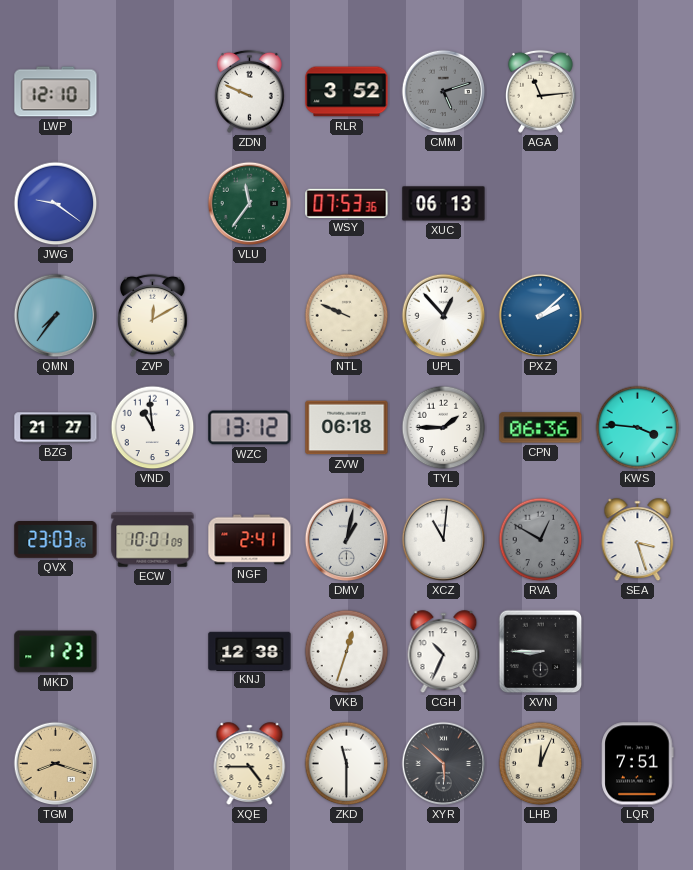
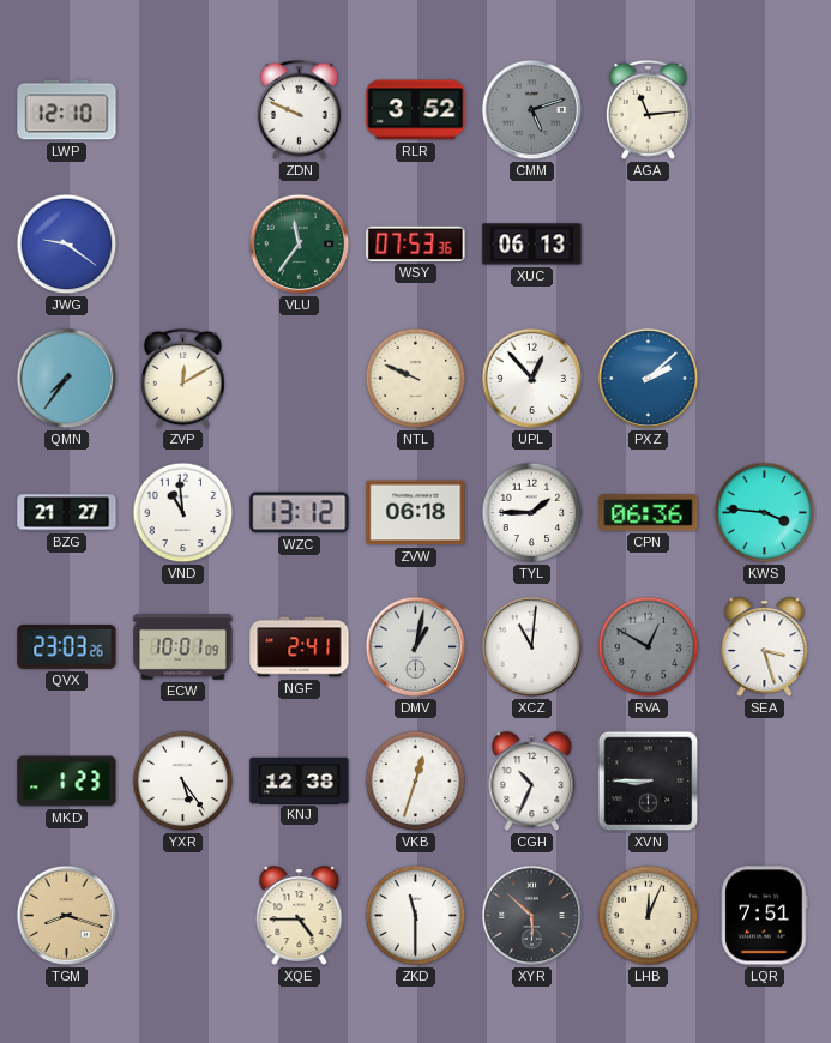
YXR: none -> 5:24
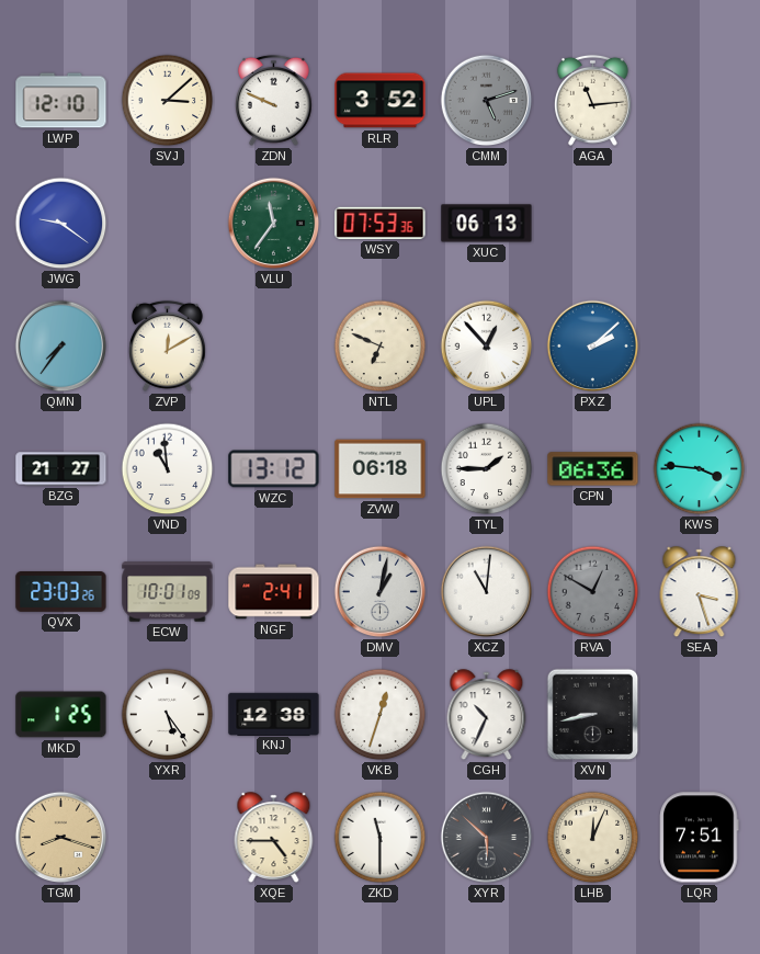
SVJ: none -> 3:08
NTL: 9:49 -> 6:49
MKD: 1:23 -> 1:25
XVN: 8:45 -> 8:43
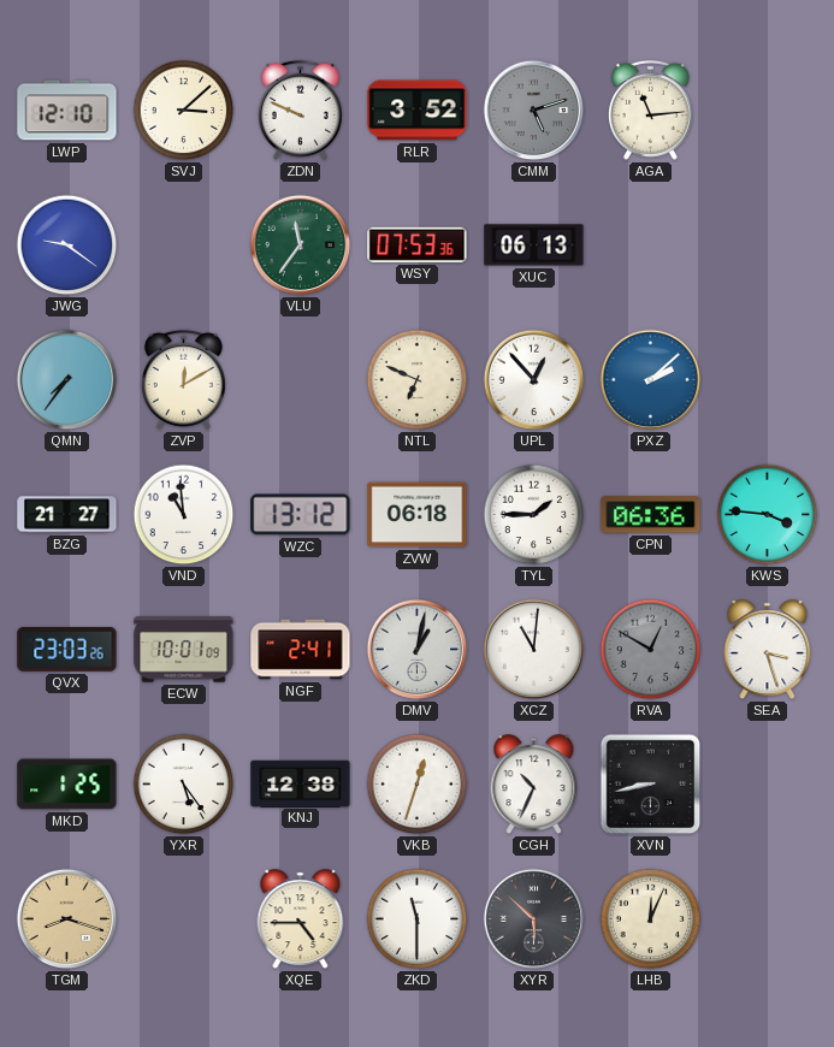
LQR: 7:51 -> none
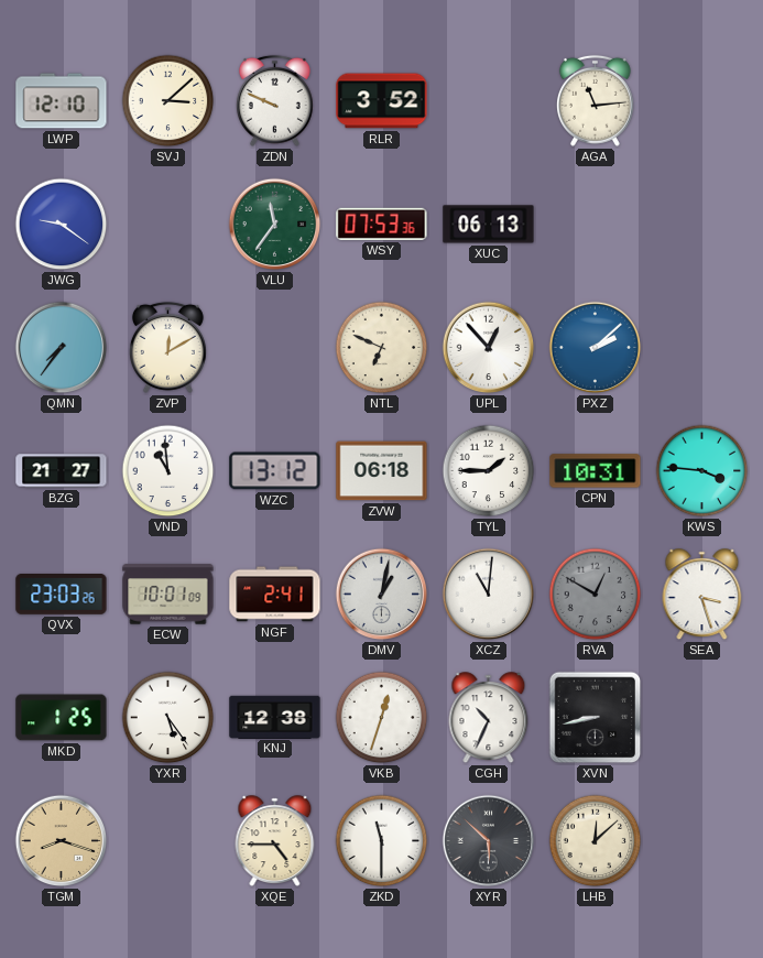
CMM: 5:12 -> none
CPN: 06:36 -> 10:31
LHB: 12:04 -> 12:08
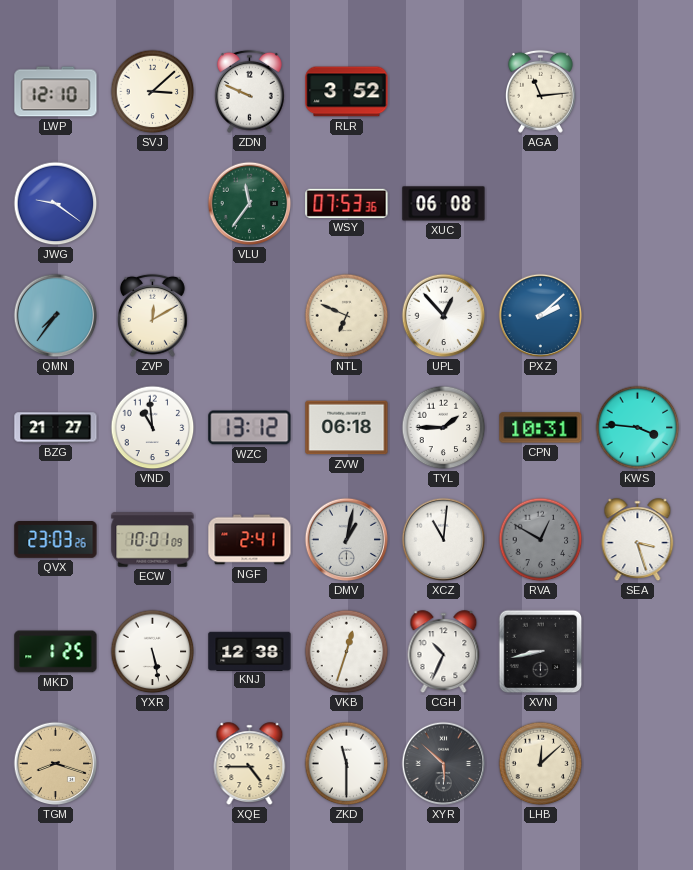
XUC: 06:13 -> 06:08
YXR: 5:24 -> 5:28
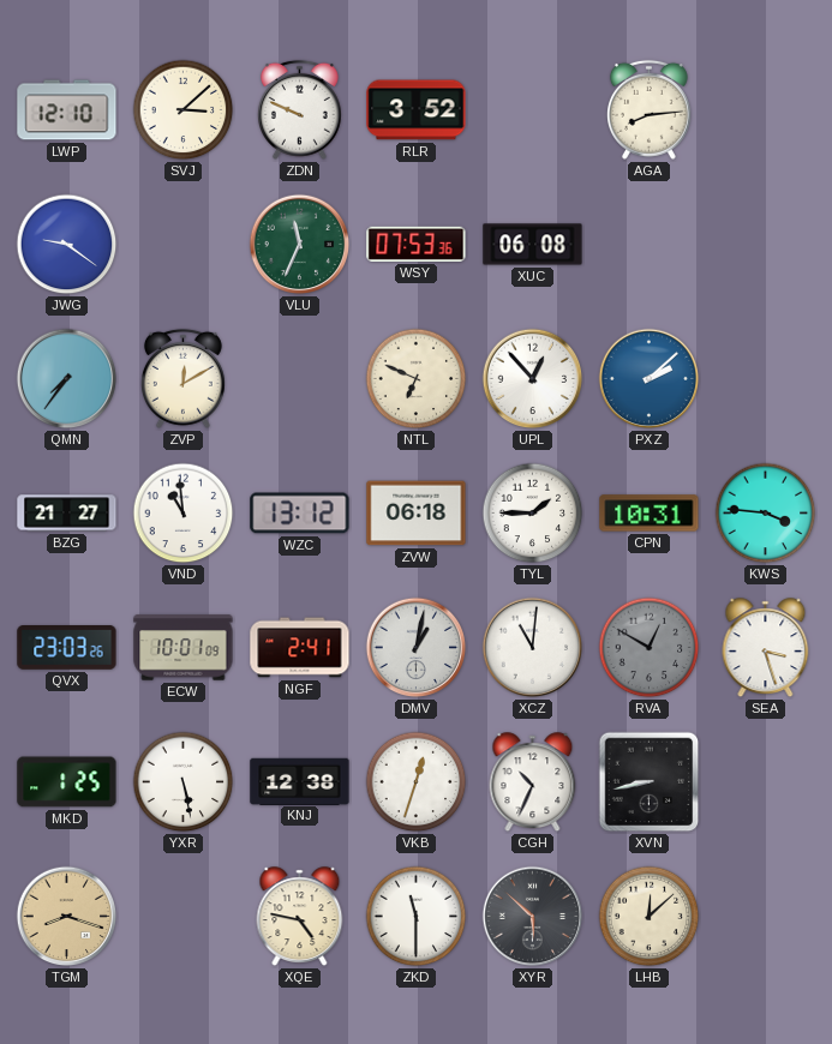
AGA: 11:14 -> 8:14
VLU: 11:36 -> 11:34
XQE: 4:45 -> 4:47
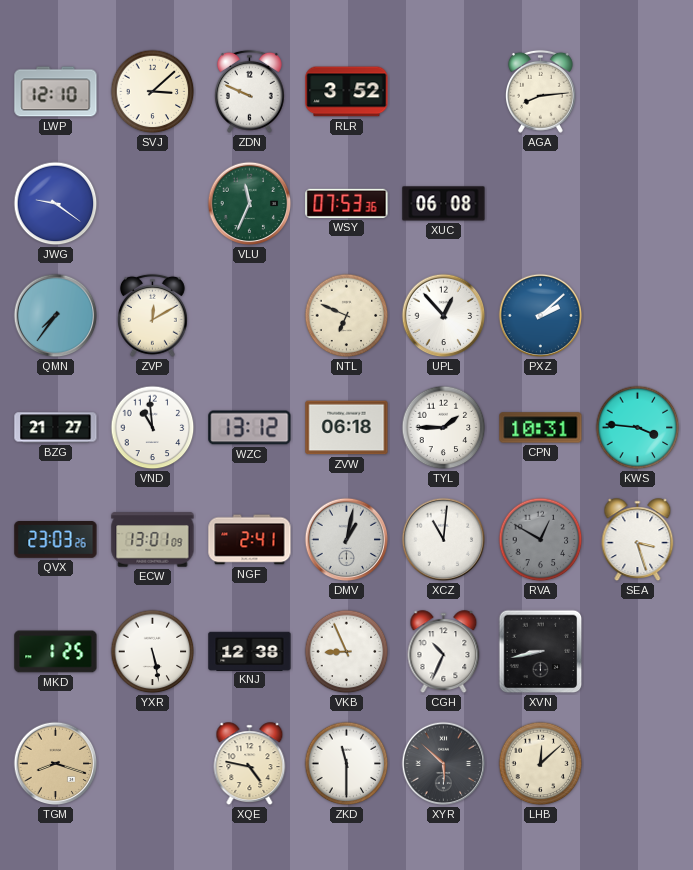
ECW: 10:01 -> 13:01
VKB: 12:33 -> 8:56
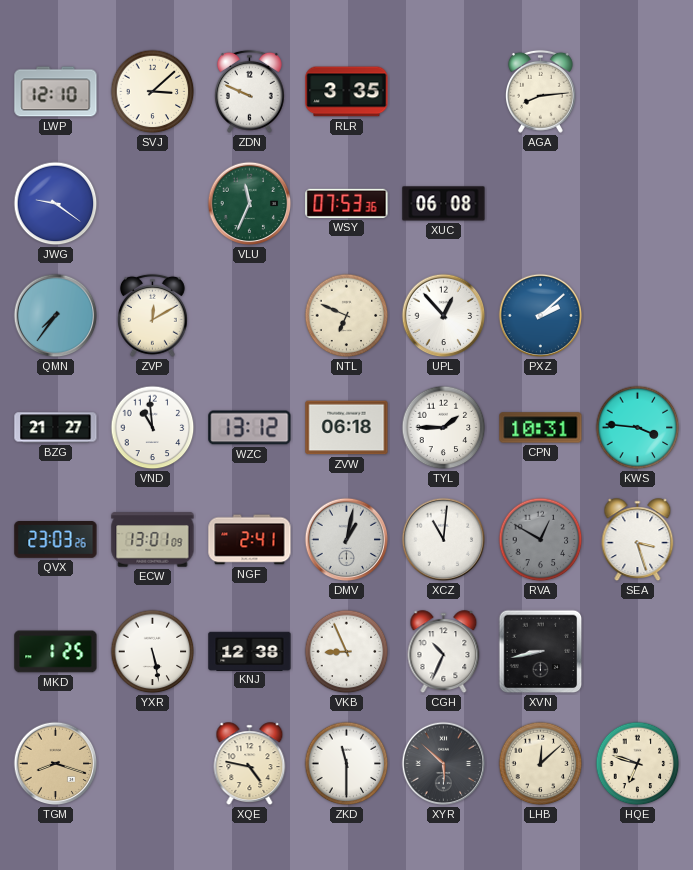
RLR: 3:52 -> 3:35
HQE: none -> 6:48
